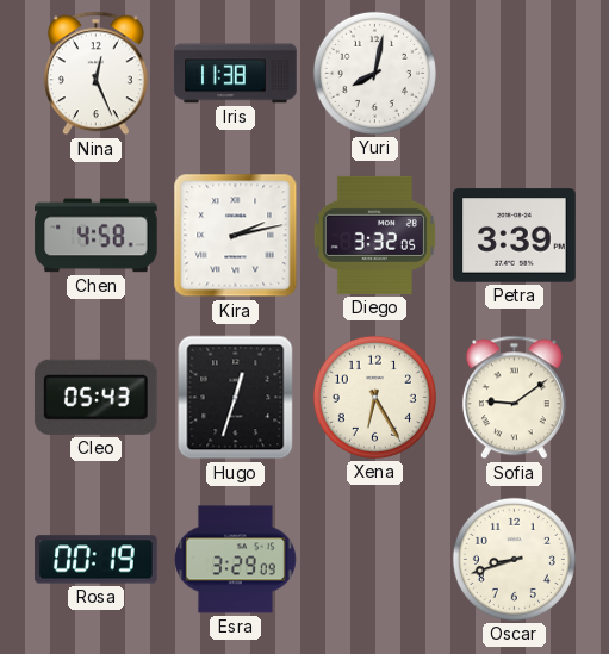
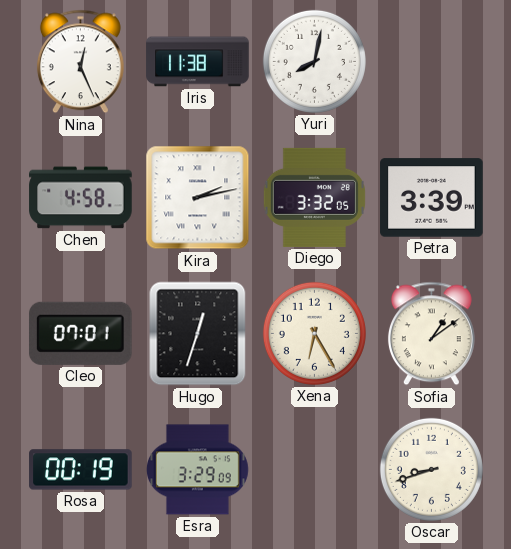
Cleo: 05:43 -> 07:01
Sofia: 9:09 -> 1:09
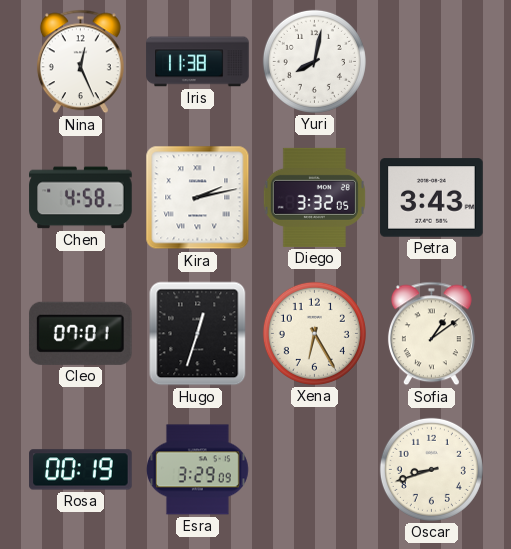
Petra: 3:39 -> 3:43
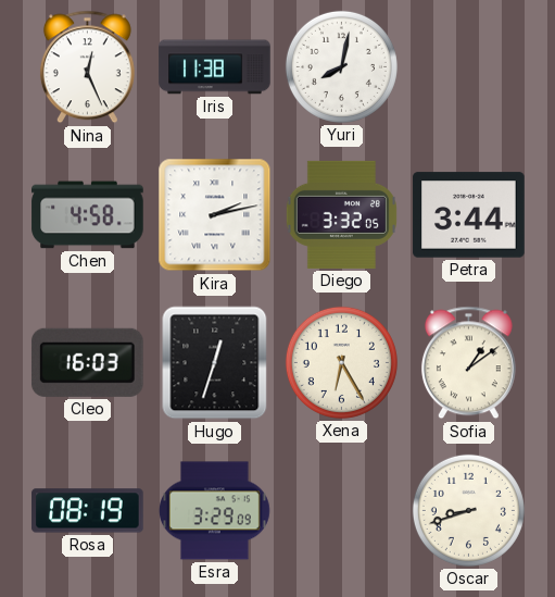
Petra: 3:43 -> 3:44
Cleo: 07:01 -> 16:03
Rosa: 00:19 -> 08:19
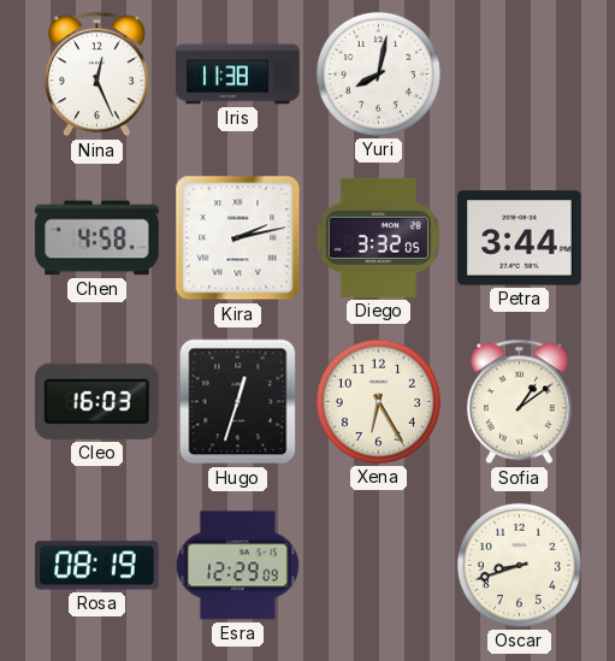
Esra: 3:29 -> 12:29
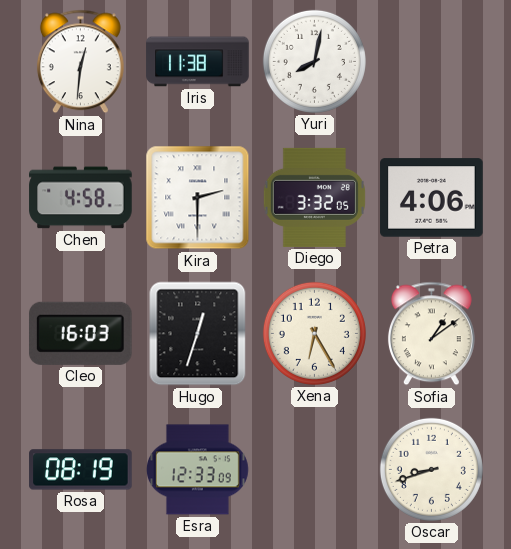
Nina: 12:26 -> 12:31
Kira: 2:13 -> 2:30
Petra: 3:44 -> 4:06
Esra: 12:29 -> 12:33
